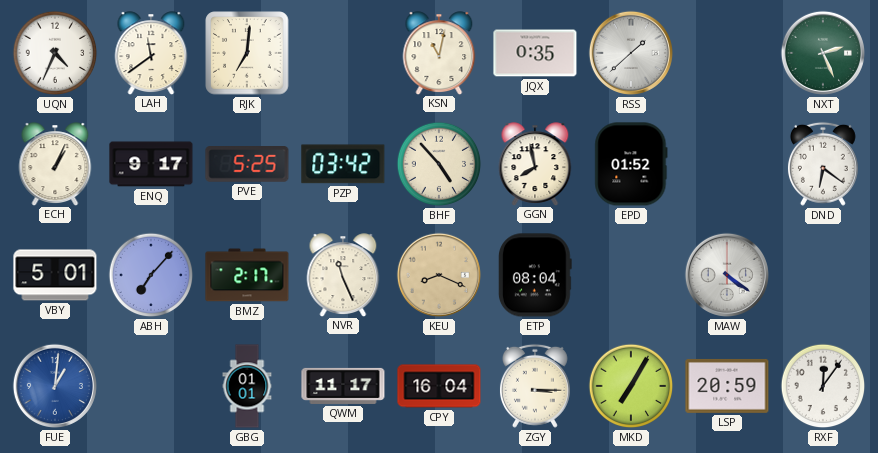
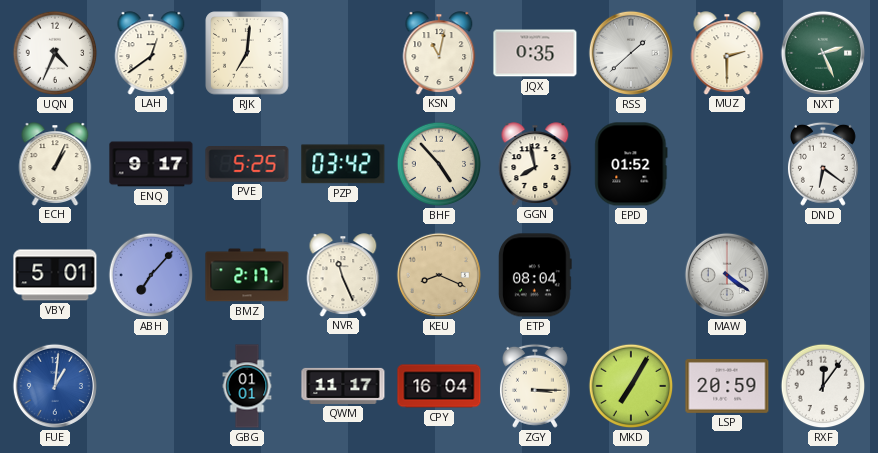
LAH: 11:39 -> 12:39
MUZ: none -> 2:30
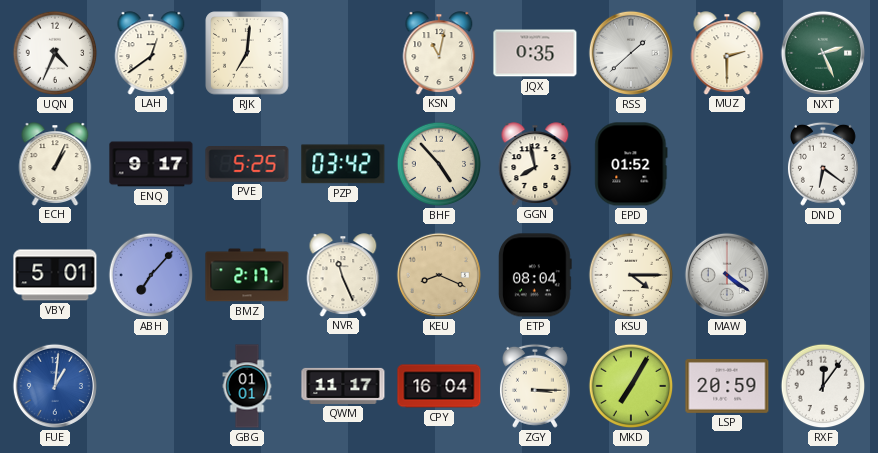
KSU: none -> 4:15
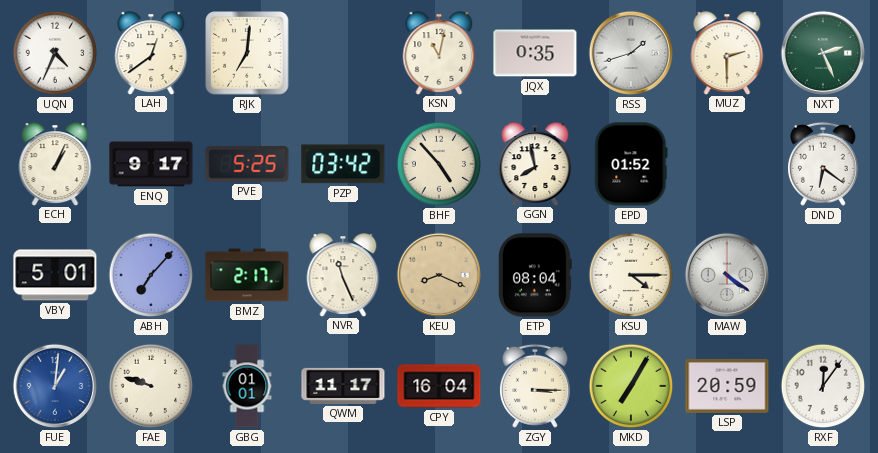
RSS: 1:38 -> 1:42
FAE: none -> 9:48
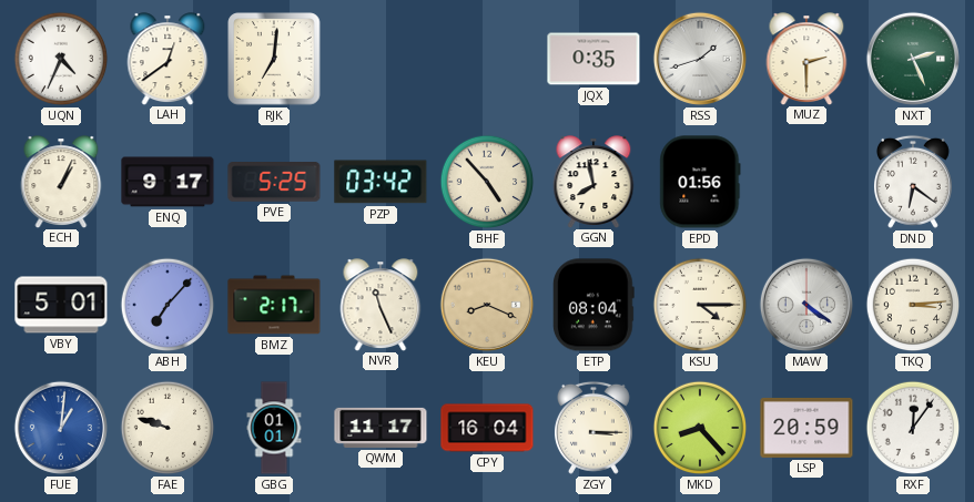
KSN: 11:02 -> none
EPD: 01:52 -> 01:56
TKQ: none -> 3:14
MKD: 7:05 -> 8:23
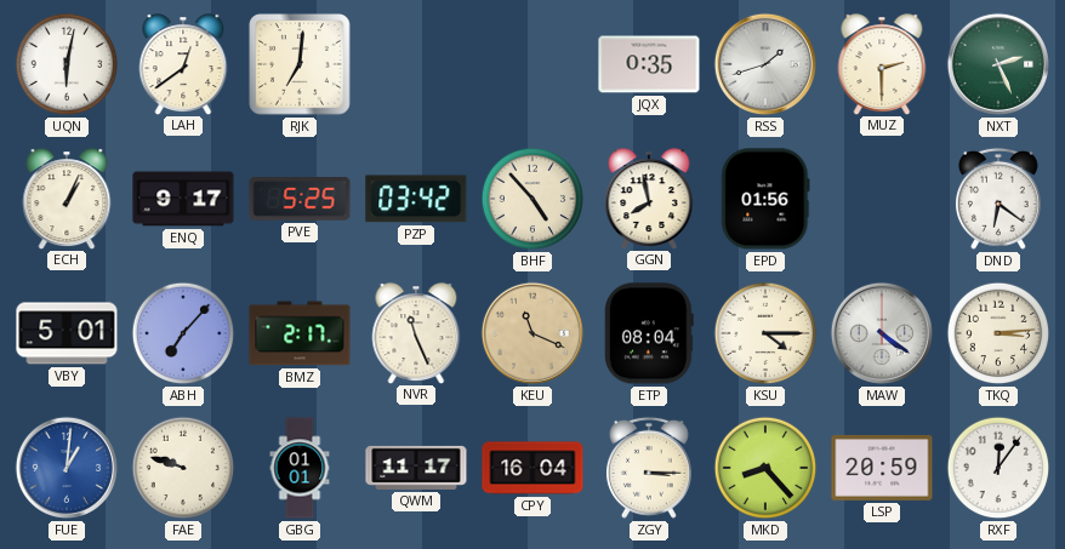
UQN: 4:34 -> 6:02
KEU: 8:19 -> 11:19
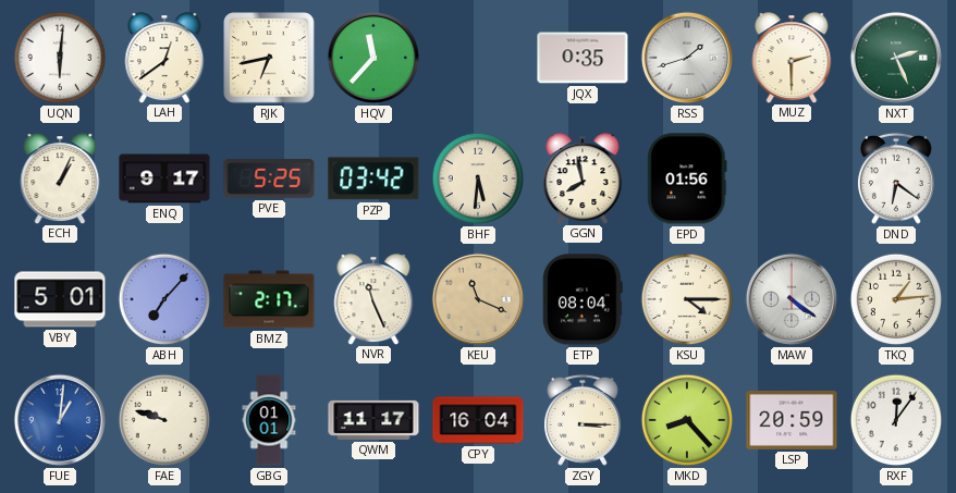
UQN: 6:02 -> 6:01
RJK: 7:01 -> 6:43
HQV: none -> 11:37
BHF: 4:53 -> 5:31
TKQ: 3:14 -> 1:14
